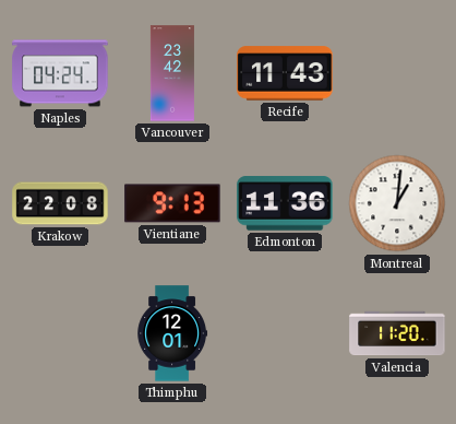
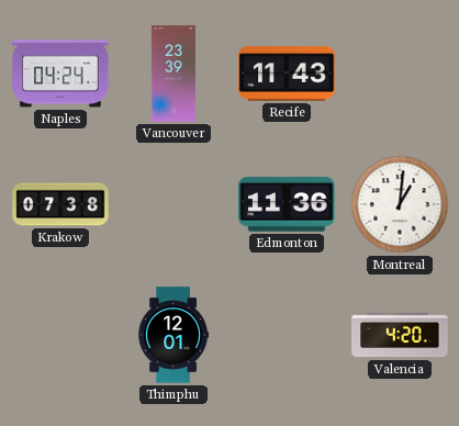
Vancouver: 23:42 -> 23:39
Krakow: 22:08 -> 07:38
Vientiane: 9:13 -> none
Valencia: 11:20 -> 4:20
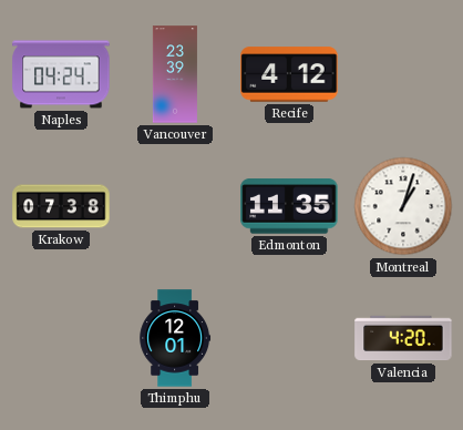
Recife: 11:43 -> 4:12
Edmonton: 11:36 -> 11:35
Montreal: 1:01 -> 1:03
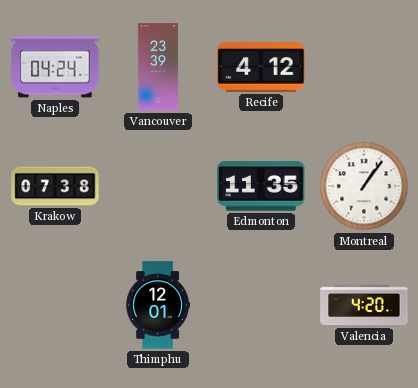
Montreal: 1:03 -> 1:06
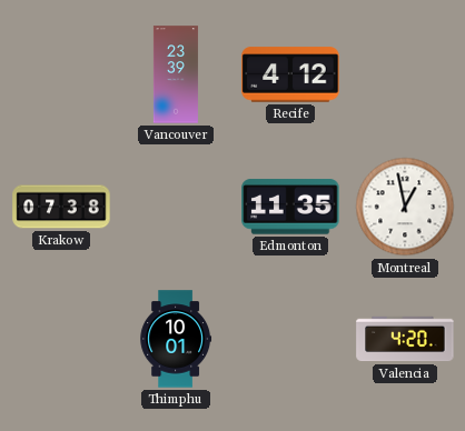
Naples: 04:24 -> none
Montreal: 1:06 -> 12:58
Thimphu: 12:01 -> 10:01
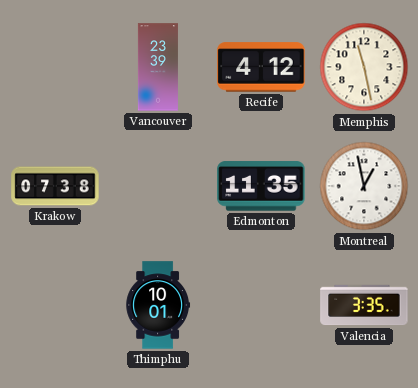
Memphis: none -> 11:28
Valencia: 4:20 -> 3:35
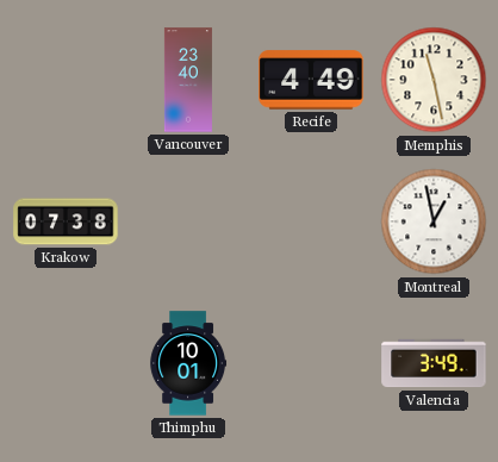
Vancouver: 23:39 -> 23:40
Recife: 4:12 -> 4:49
Edmonton: 11:35 -> none
Valencia: 3:35 -> 3:49
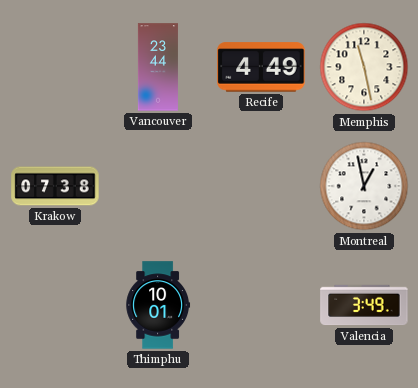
Vancouver: 23:40 -> 23:44
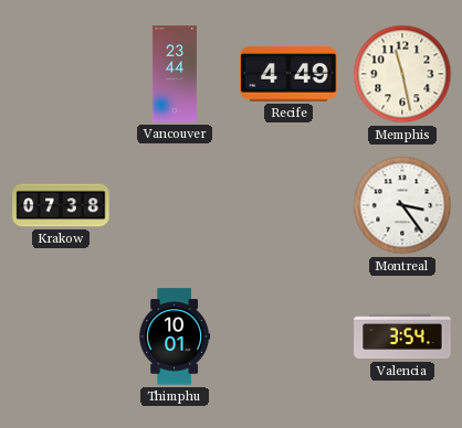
Montreal: 12:58 -> 3:24
Valencia: 3:49 -> 3:54
